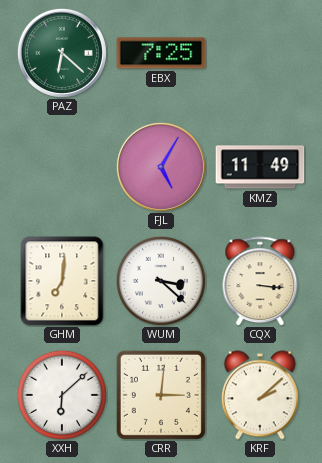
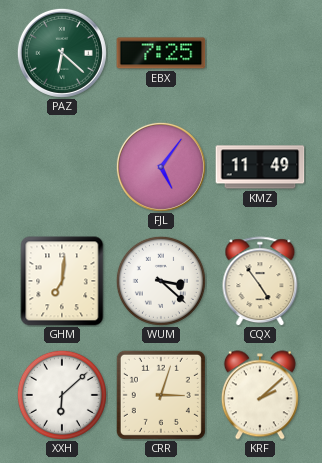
FJL: 5:05 -> 5:06
CQX: 3:16 -> 4:54
CRR: 3:01 -> 3:03
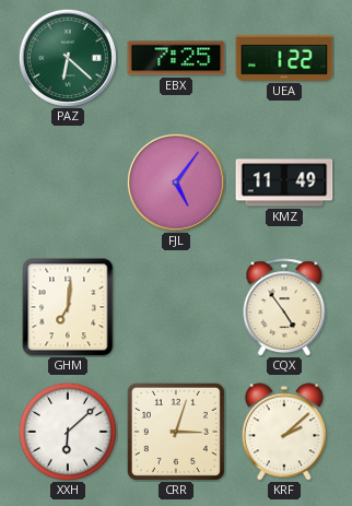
UEA: none -> 1:22
WUM: 3:22 -> none
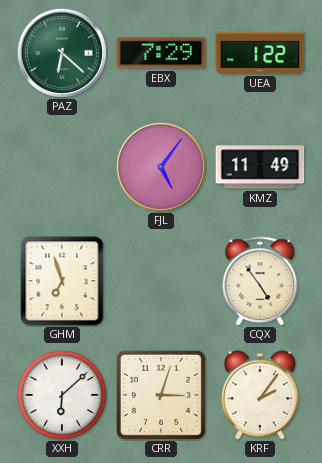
EBX: 7:25 -> 7:29
GHM: 7:01 -> 6:57
KRF: 2:08 -> 2:06
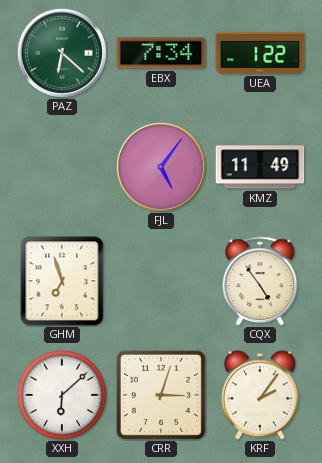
EBX: 7:29 -> 7:34
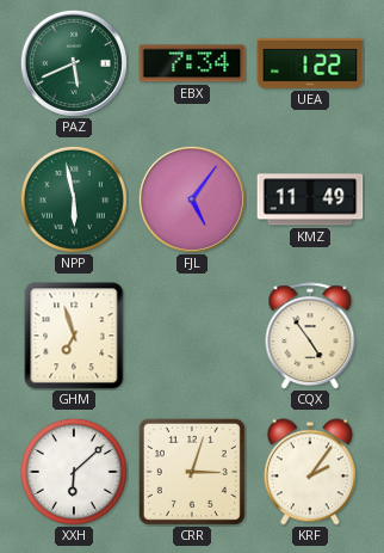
PAZ: 6:22 -> 5:41
NPP: none -> 5:58
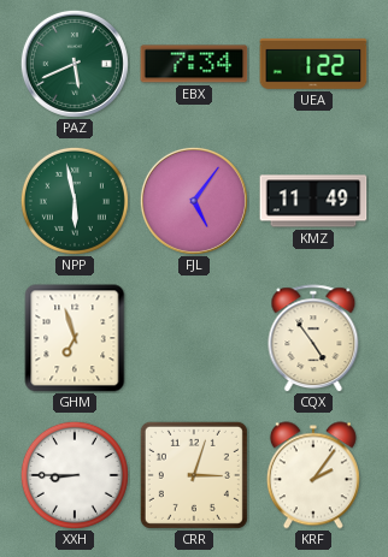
XXH: 6:08 -> 8:45
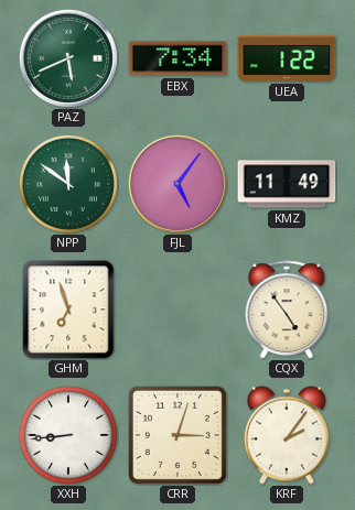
NPP: 5:58 -> 11:51
XXH: 8:45 -> 8:44
